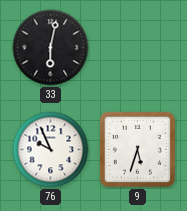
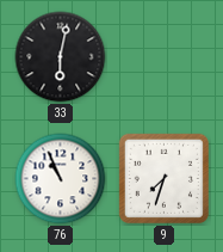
76: 9:56 -> 10:56
9: 5:33 -> 7:33
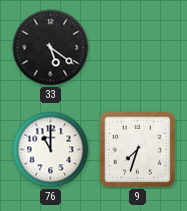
33: 6:02 -> 5:21
76: 10:56 -> 11:00
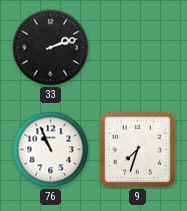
33: 5:21 -> 2:12
76: 11:00 -> 10:56
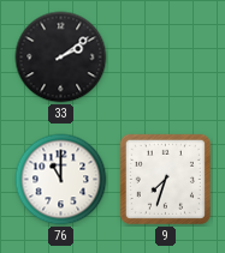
33: 2:12 -> 2:09
76: 10:56 -> 11:00
